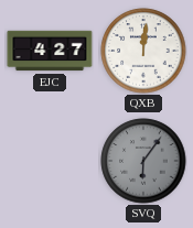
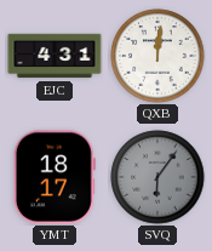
EJC: 4:27 -> 4:31
YMT: none -> 18:17
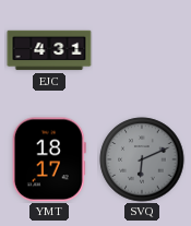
QXB: 12:01 -> none
SVQ: 6:06 -> 6:11
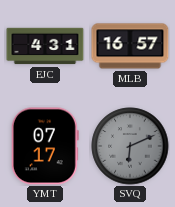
MLB: none -> 16:57
YMT: 18:17 -> 07:17
